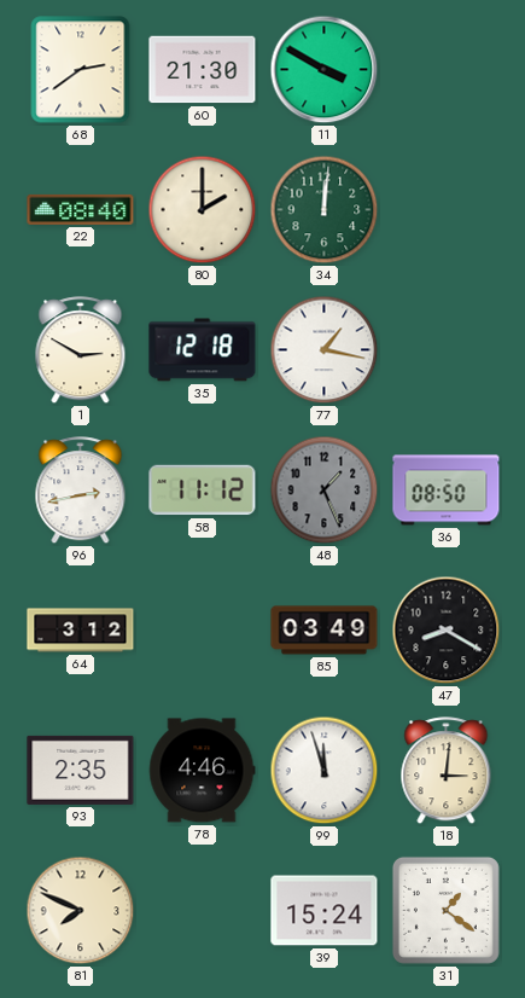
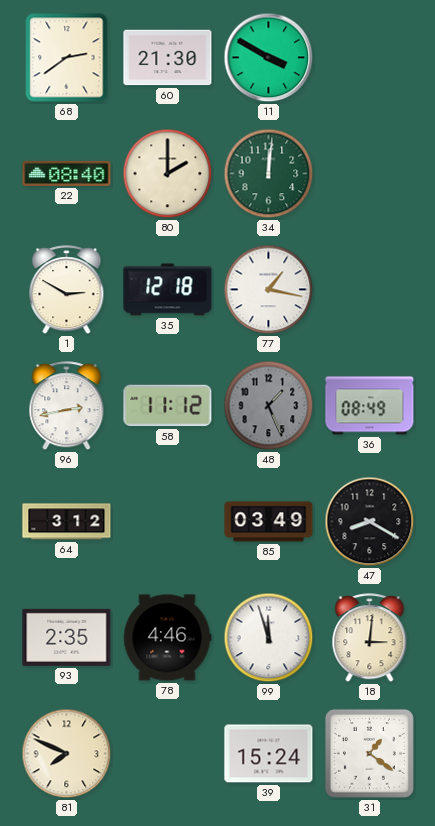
36: 08:50 -> 08:49
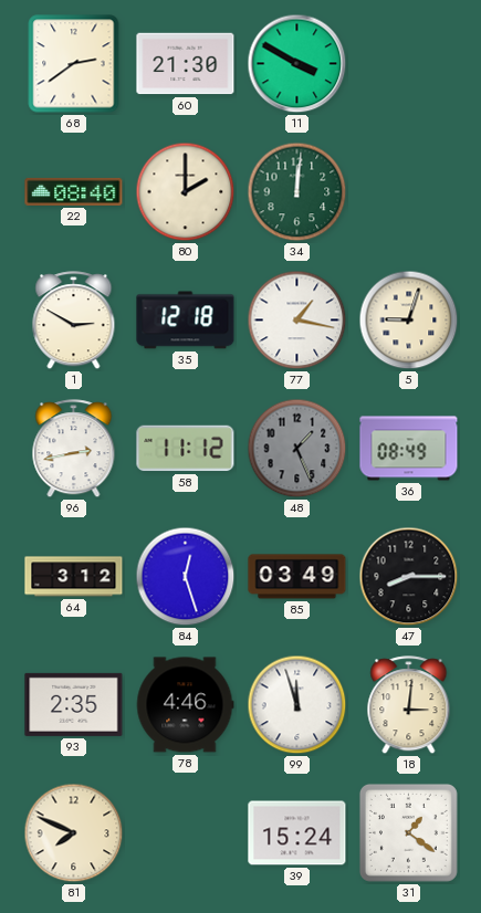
5: none -> 9:03
84: none -> 12:27
47: 8:20 -> 8:15
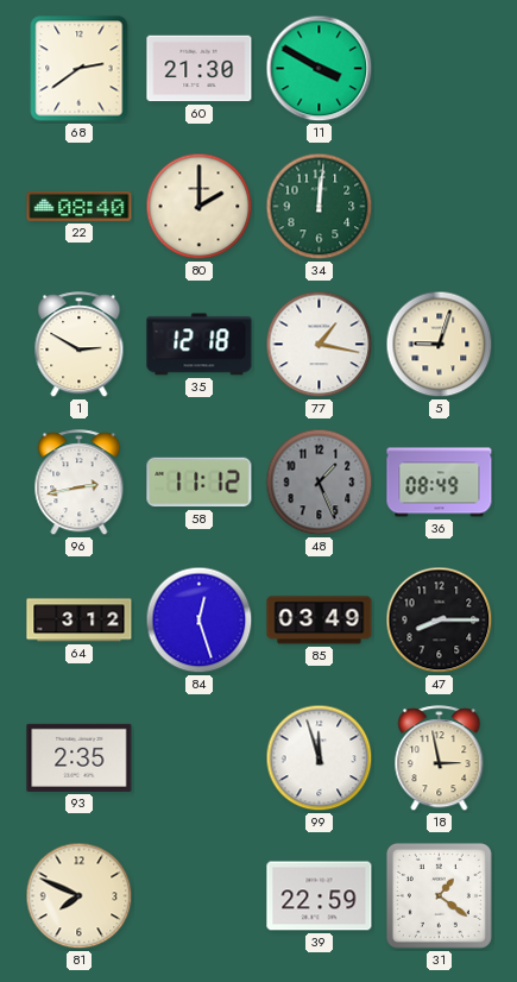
78: 4:46 -> none
18: 3:01 -> 2:58
39: 15:24 -> 22:59
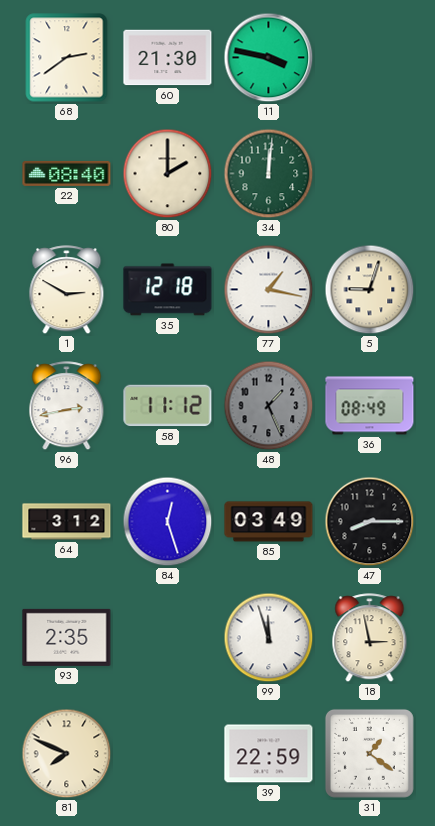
11: 3:50 -> 3:47
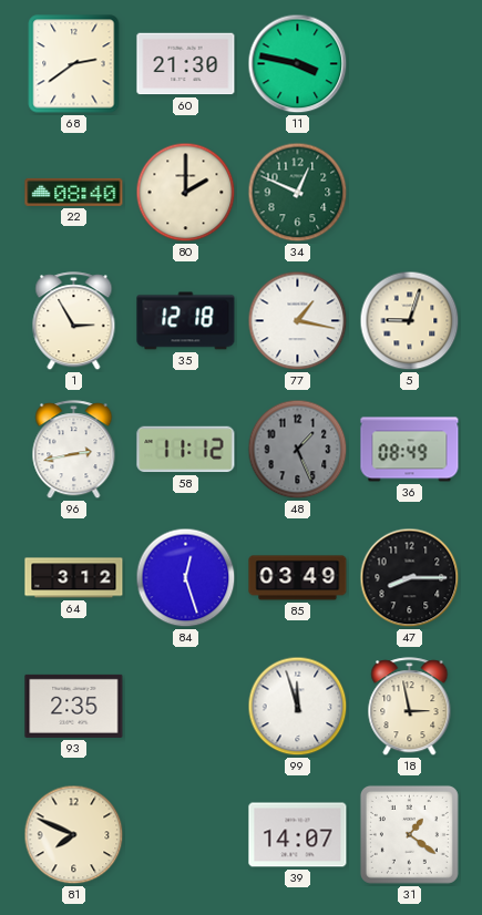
34: 12:01 -> 12:49
1: 2:50 -> 2:55
39: 22:59 -> 14:07
